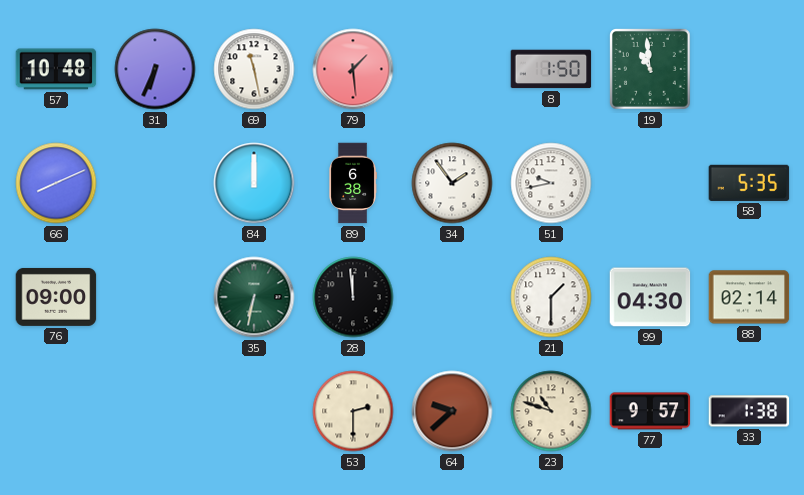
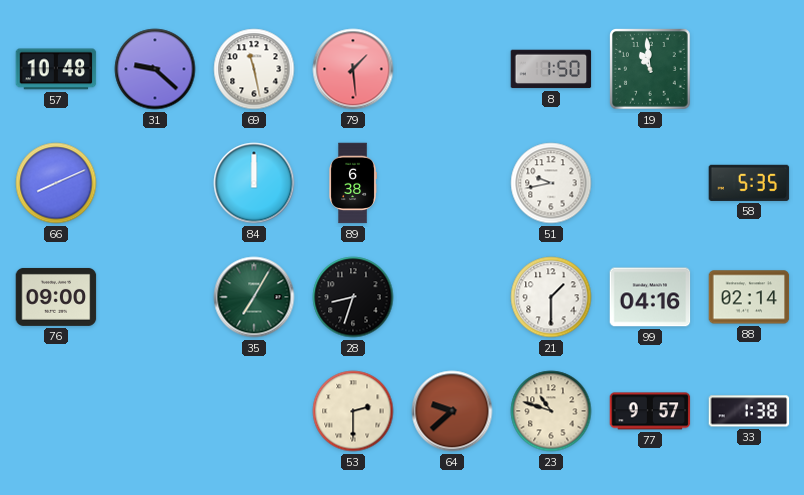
31: 6:34 -> 9:22
34: 1:54 -> none
35: 6:32 -> 7:05
28: 11:59 -> 8:33
99: 04:30 -> 04:16
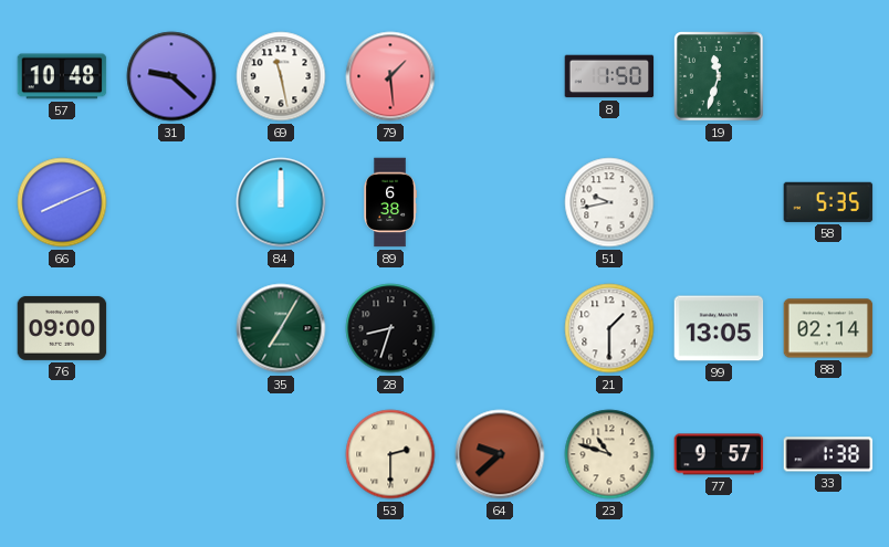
19: 10:59 -> 11:33
99: 04:16 -> 13:05
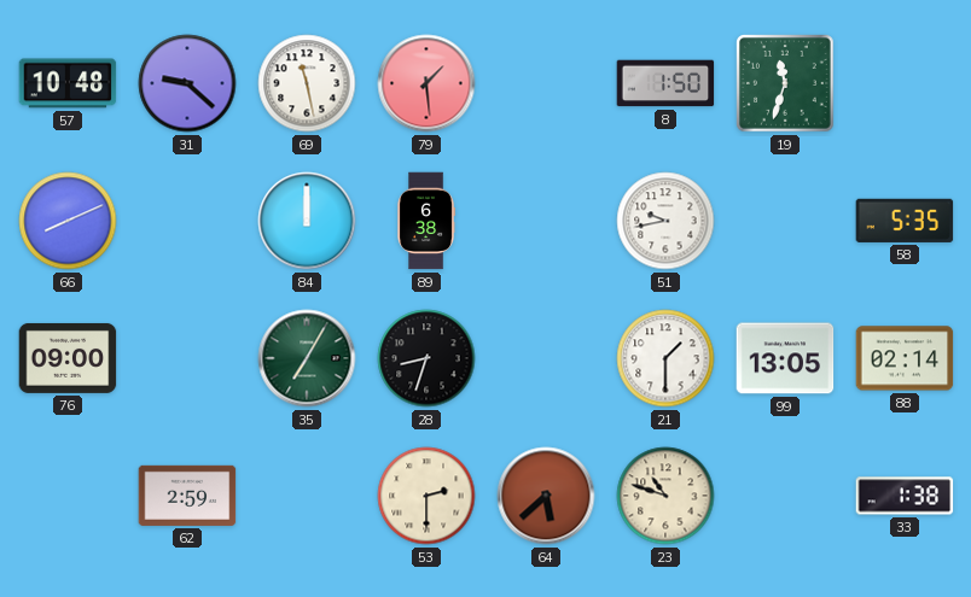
62: none -> 2:59
64: 9:38 -> 5:38
77: 9:57 -> none
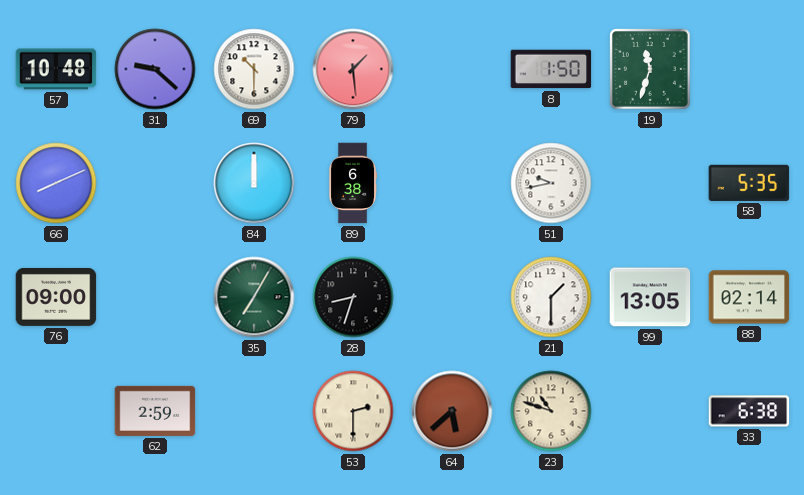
69: 11:28 -> 10:30
33: 1:38 -> 6:38
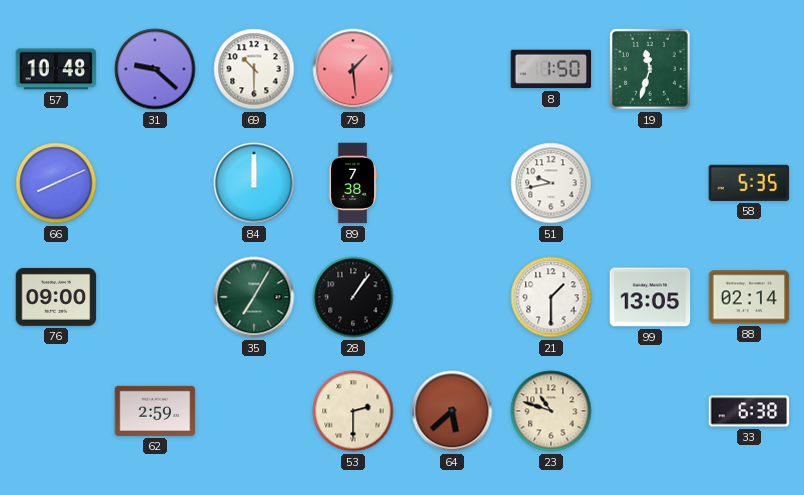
89: 6:38 -> 7:38
28: 8:33 -> 1:06
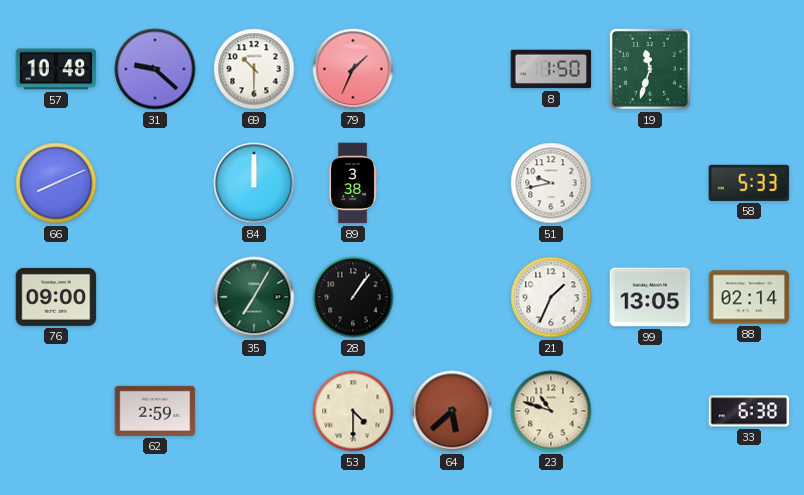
79: 1:29 -> 1:34
89: 7:38 -> 3:38
58: 5:35 -> 5:33
21: 1:30 -> 1:34
53: 2:30 -> 4:30
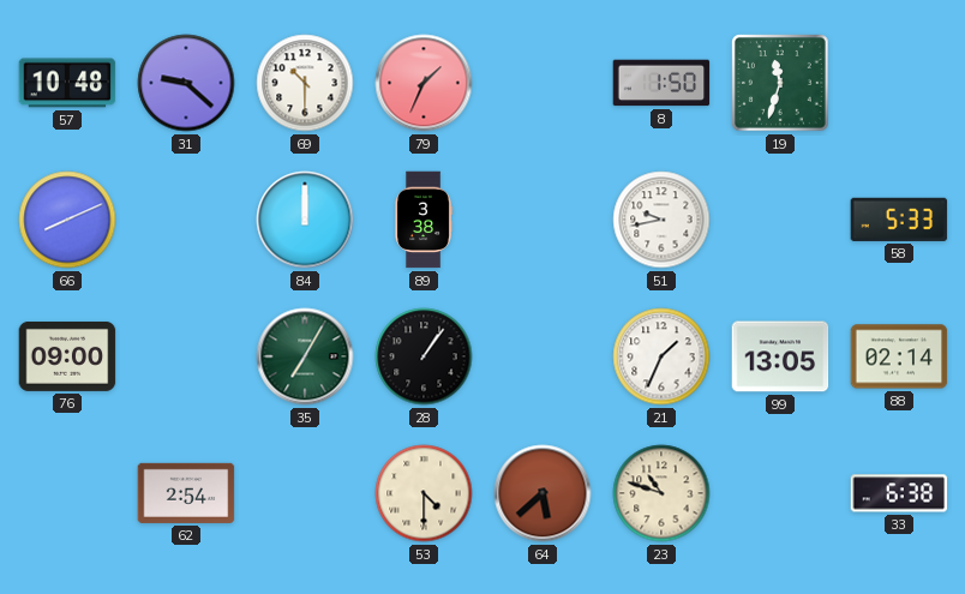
62: 2:59 -> 2:54
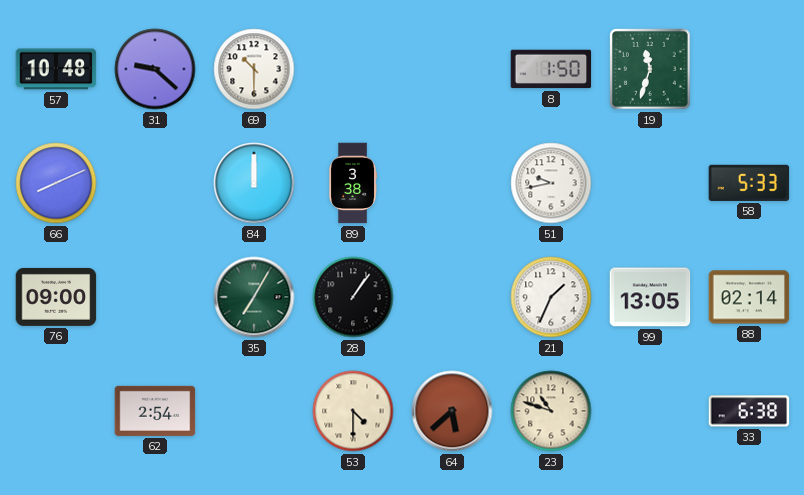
79: 1:34 -> none
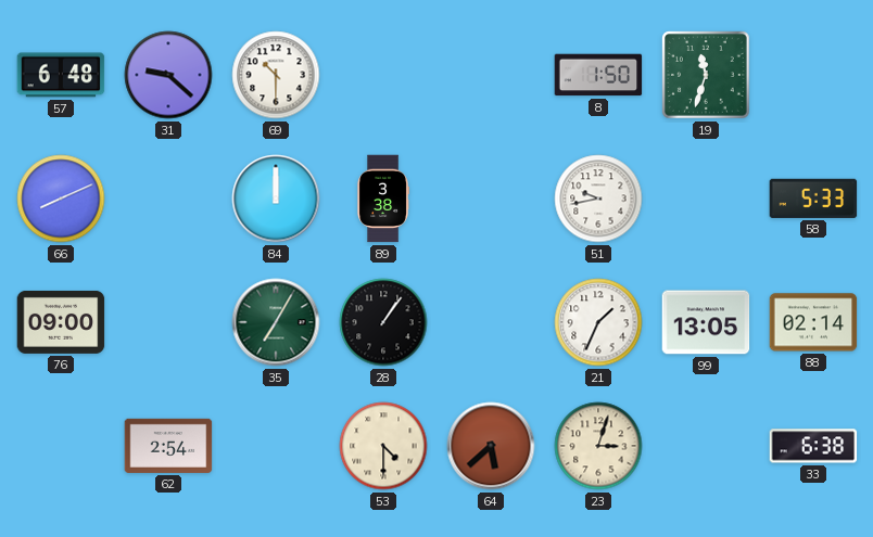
57: 10:48 -> 6:48
23: 10:48 -> 3:03
